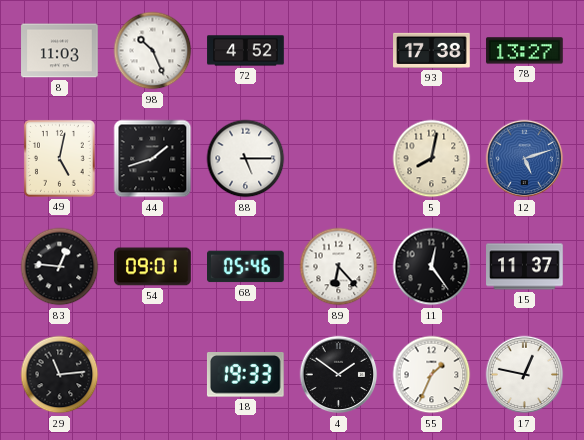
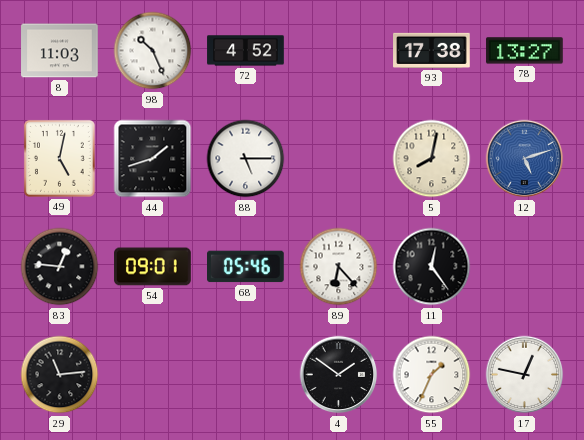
15: 11:37 -> none
18: 19:33 -> none
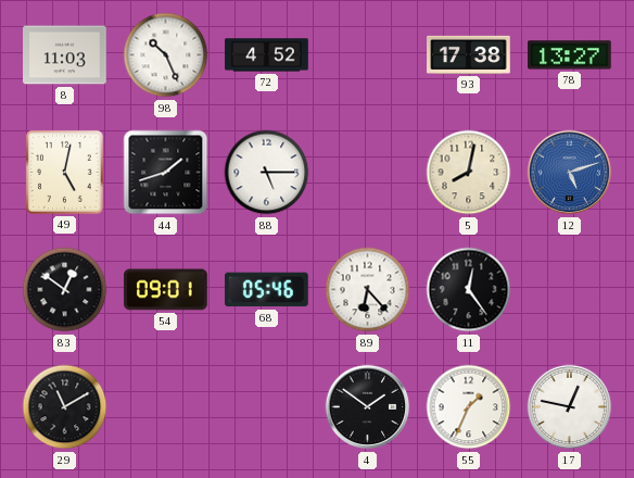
83: 12:46 -> 12:51
29: 11:14 -> 11:10
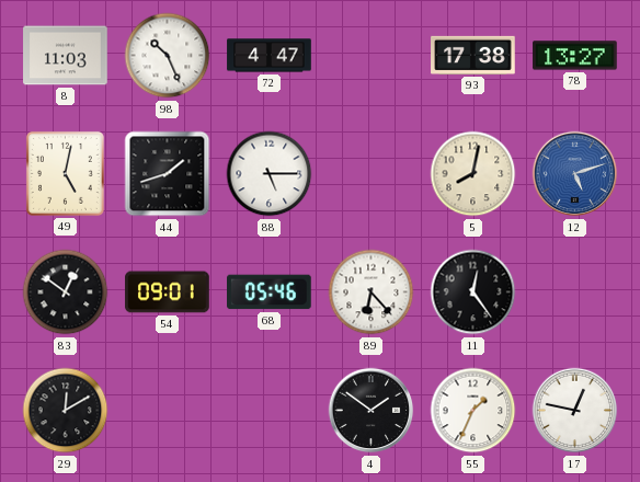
72: 4:52 -> 4:47
29: 11:10 -> 12:10
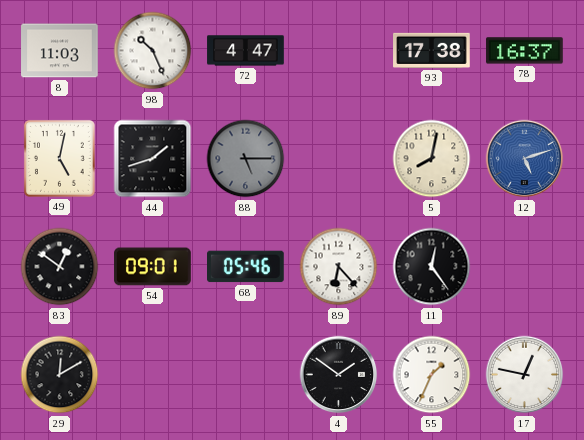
78: 13:27 -> 16:37
88 dial: white -> grey
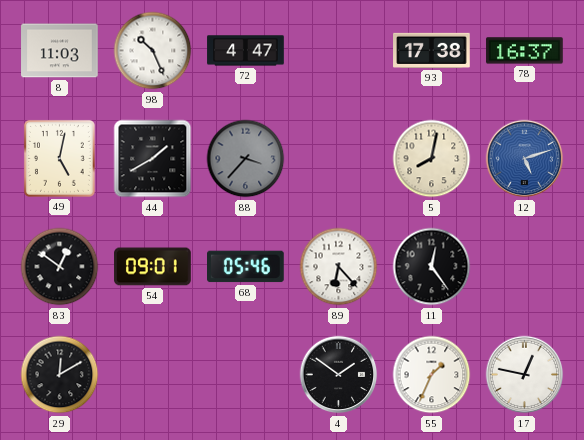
44: 1:42 -> 1:40
88: 5:15 -> 3:37
